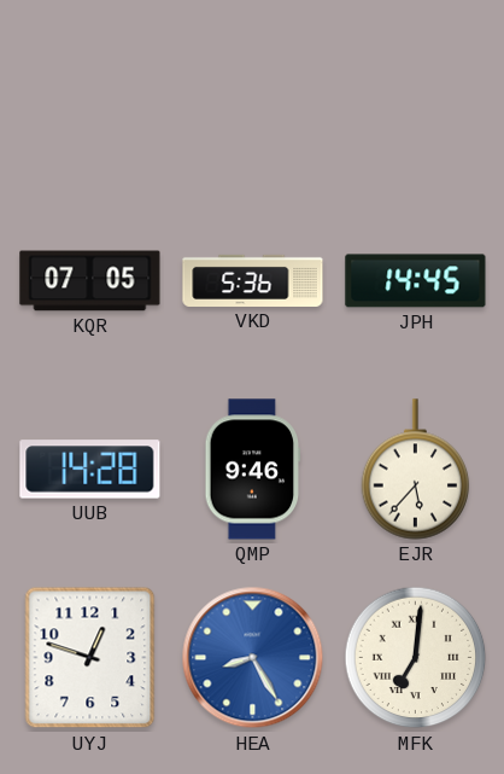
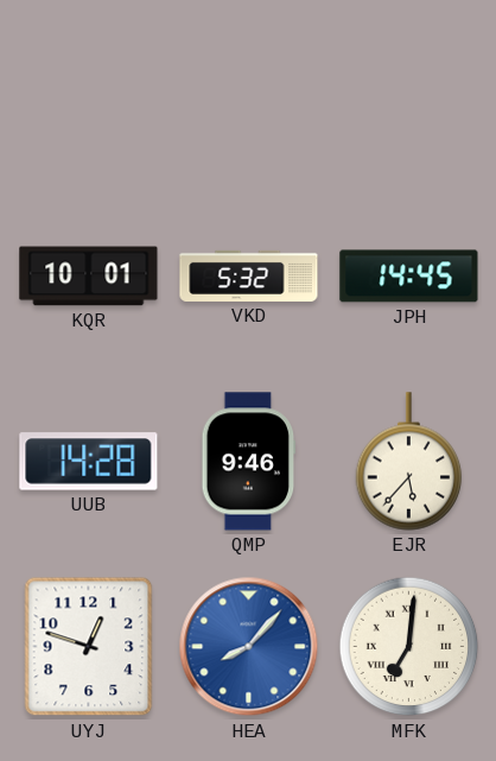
KQR: 07:05 -> 10:01
VKD: 5:36 -> 5:32
HEA: 8:25 -> 8:07
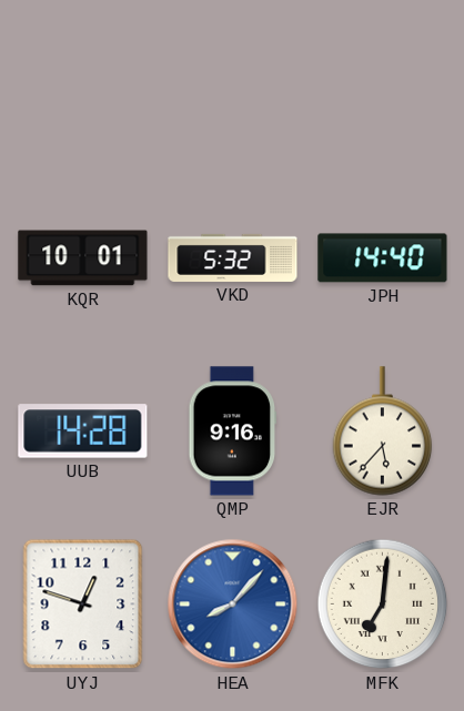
JPH: 14:45 -> 14:40
QMP: 9:46 -> 9:16
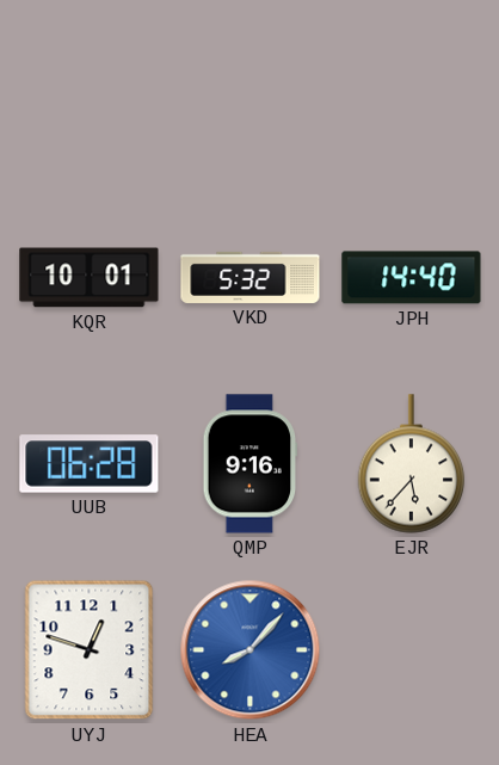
UUB: 14:28 -> 06:28
MFK: 7:01 -> none
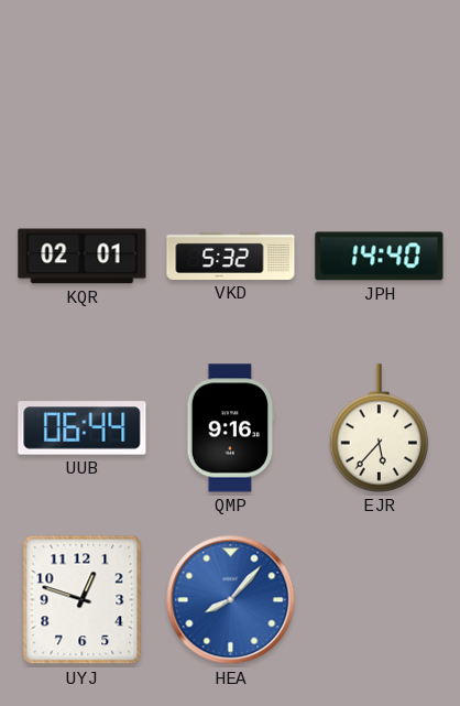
KQR: 10:01 -> 02:01
UUB: 06:28 -> 06:44
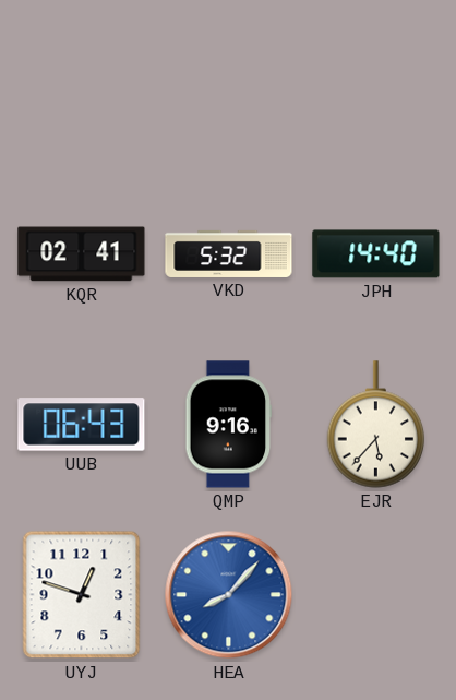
KQR: 02:01 -> 02:41
UUB: 06:44 -> 06:43
